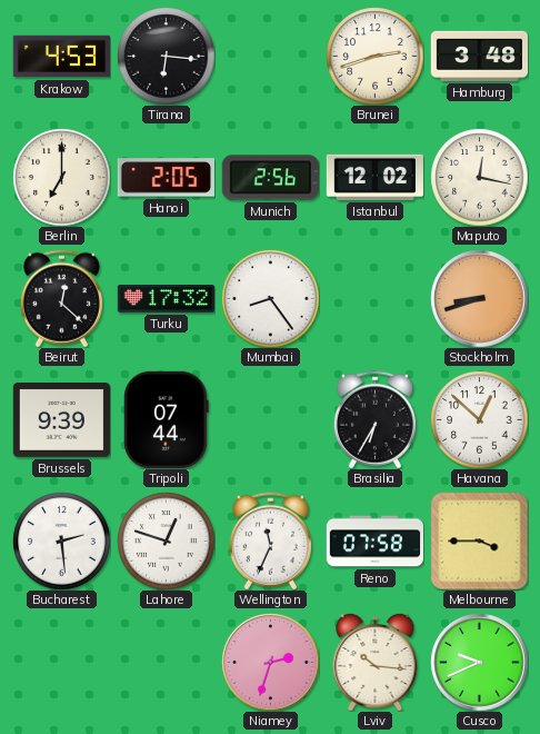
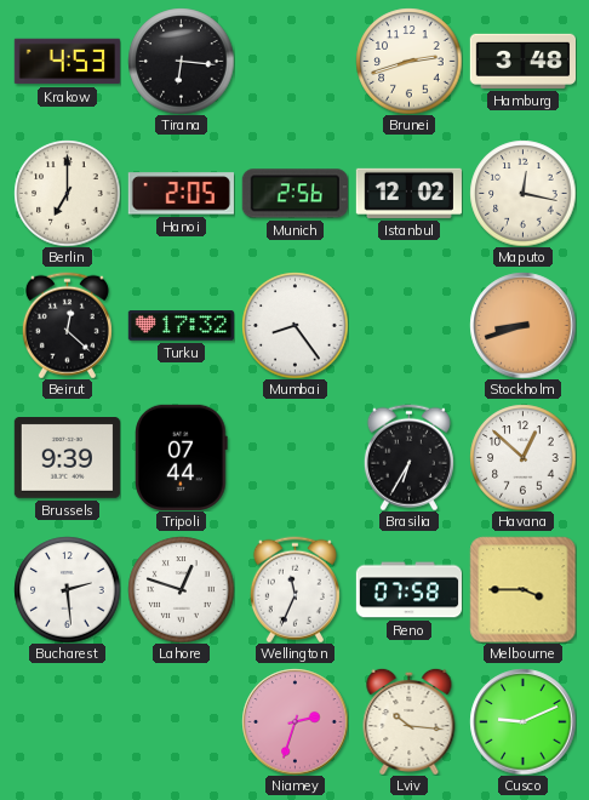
Cusco: 9:41 -> 9:11
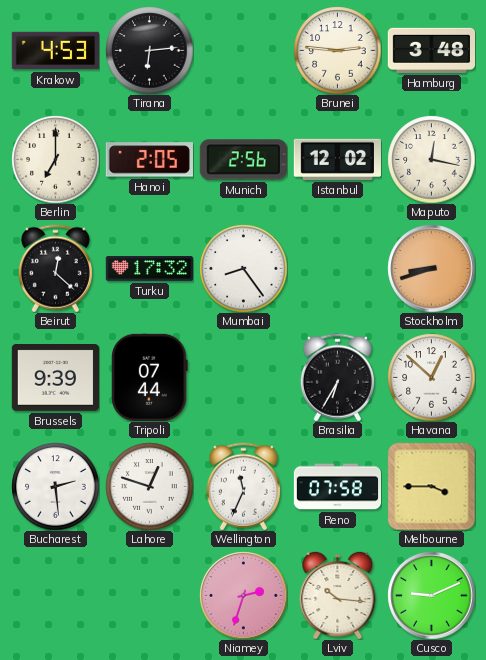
Tirana: 6:16 -> 6:14
Brunei: 2:42 -> 2:46
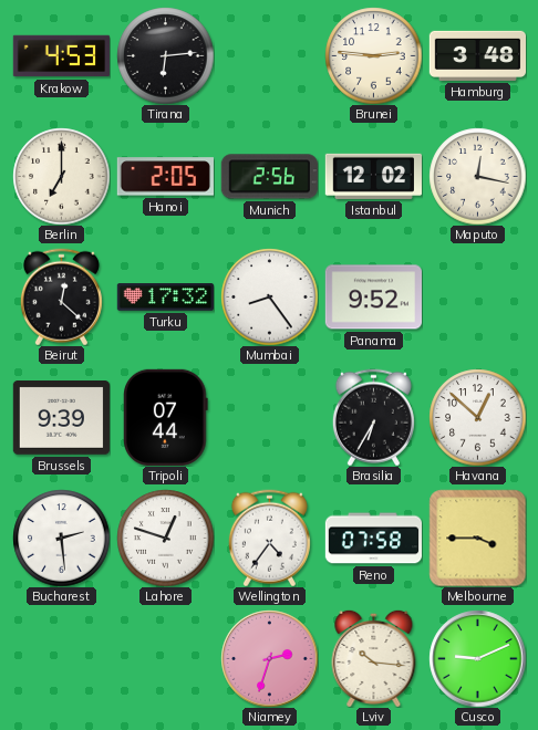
Panama: none -> 9:52
Stockholm: 8:42 -> none
Wellington: 11:34 -> 4:36
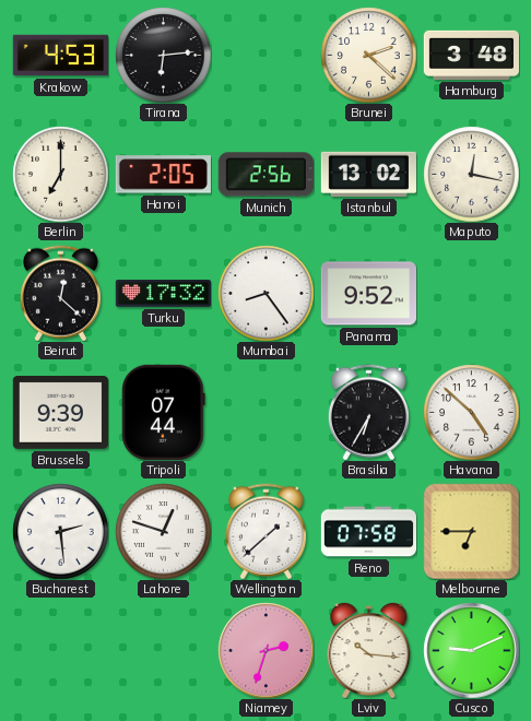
Brunei: 2:46 -> 2:22
Istanbul: 12:02 -> 13:02
Havana: 12:52 -> 4:52
Wellington: 4:36 -> 1:38
Melbourne: 3:45 -> 6:45
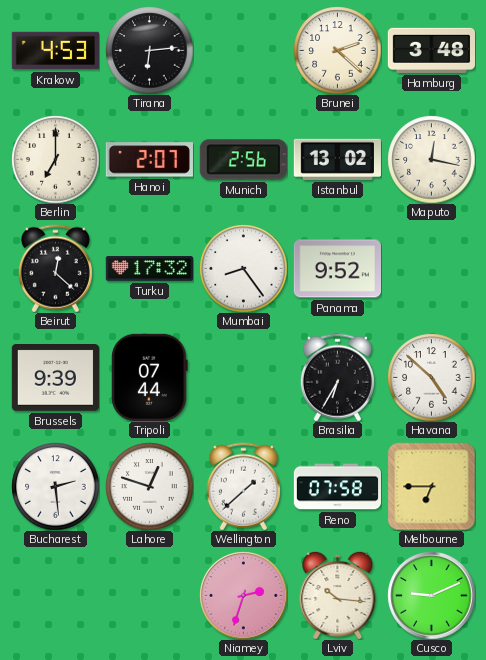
Hanoi: 2:05 -> 2:07
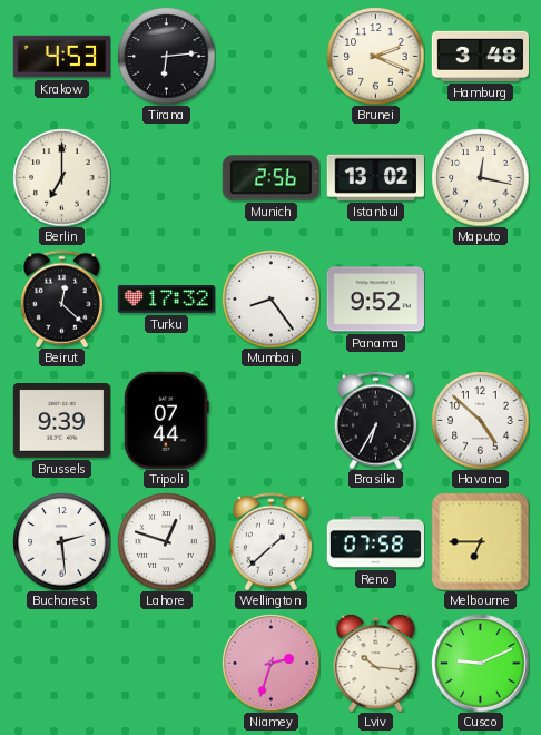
Brunei: 2:22 -> 2:19
Hanoi: 2:07 -> none
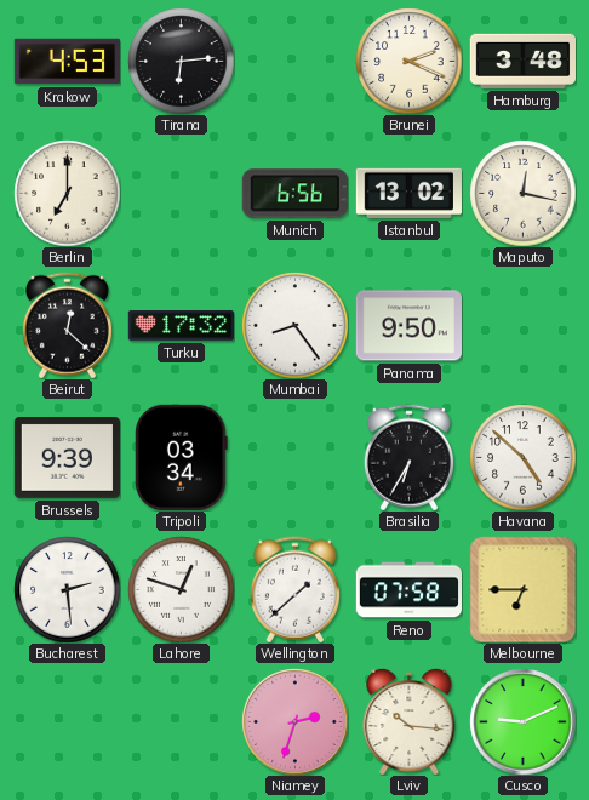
Munich: 2:56 -> 6:56
Panama: 9:52 -> 9:50
Tripoli: 07:44 -> 03:34
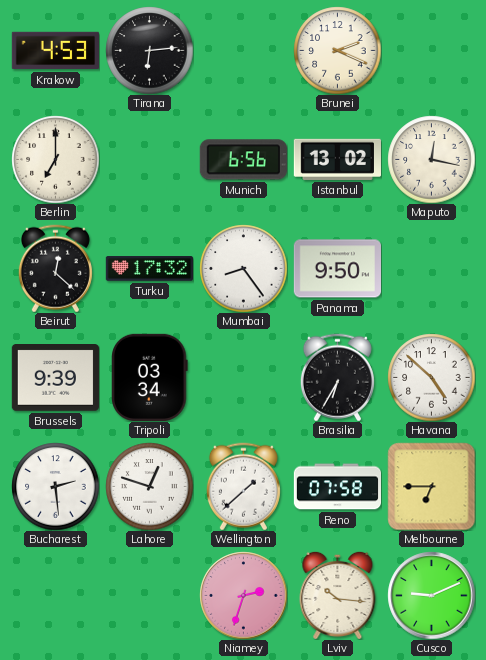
Hamburg: 3:48 -> none
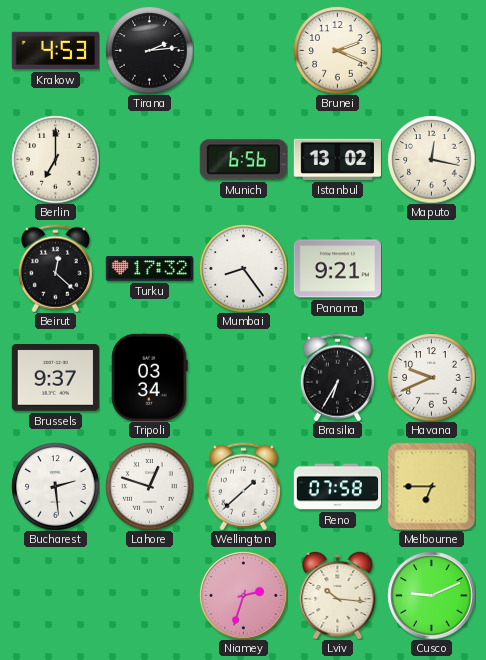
Tirana: 6:14 -> 2:14
Panama: 9:50 -> 9:21
Brussels: 9:39 -> 9:37
Havana: 4:52 -> 9:41
